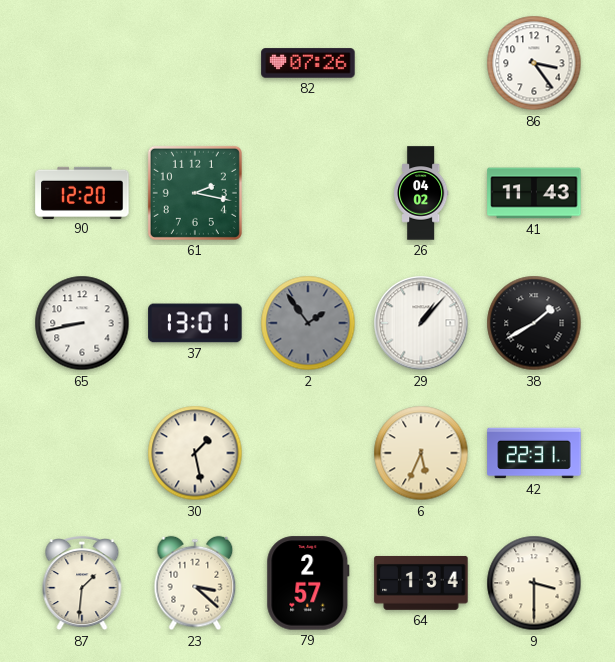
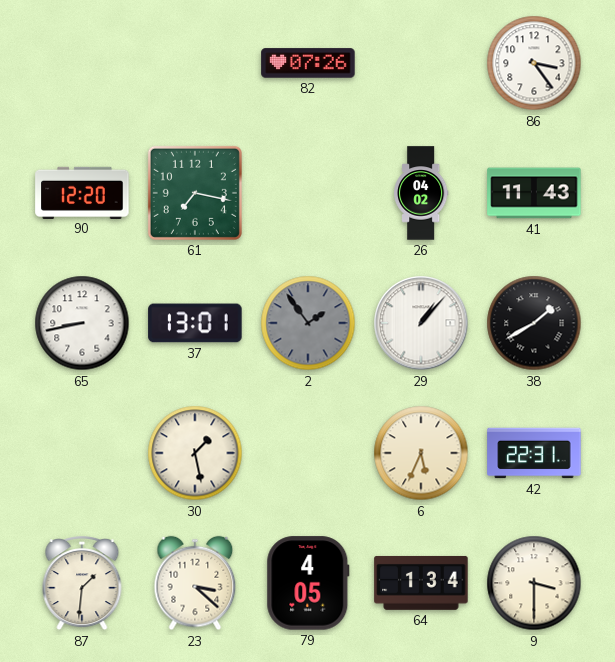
61: 2:17 -> 7:17
79: 2:57 -> 4:05
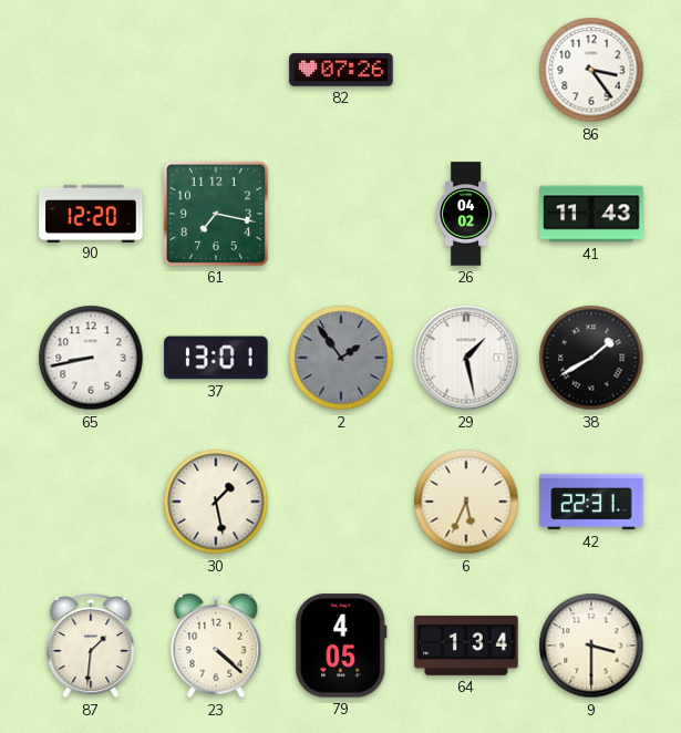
29: 1:07 -> 1:28
23: 3:22 -> 4:22
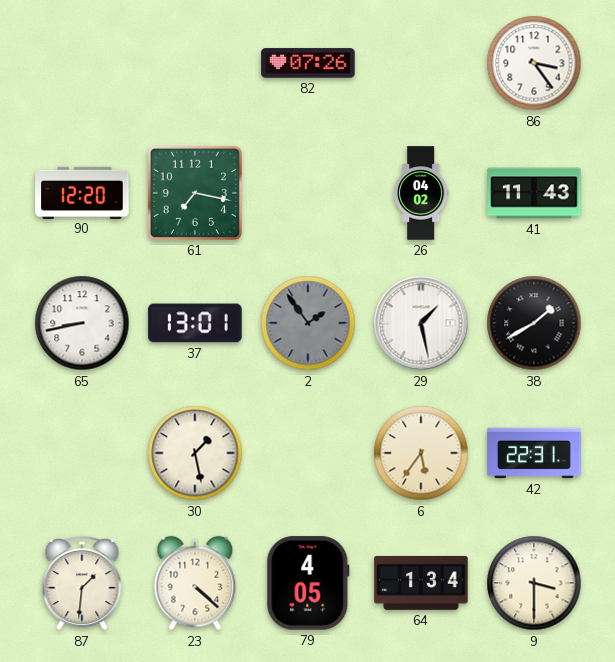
6: 5:34 -> 5:36
